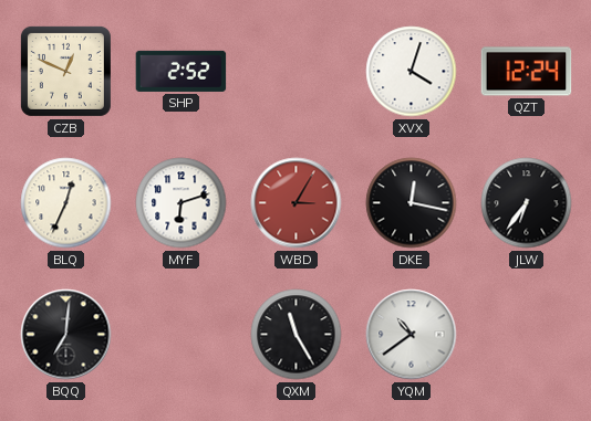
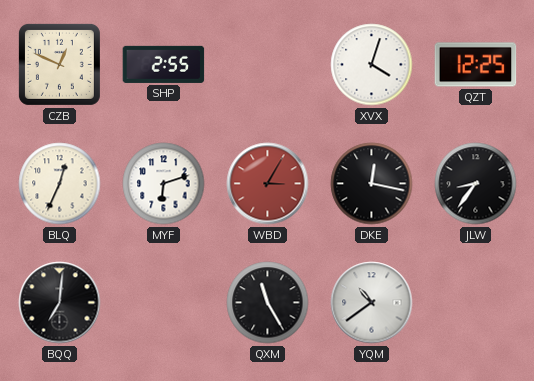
SHP: 2:52 -> 2:55
QZT: 12:24 -> 12:25
JLW: 6:36 -> 8:36
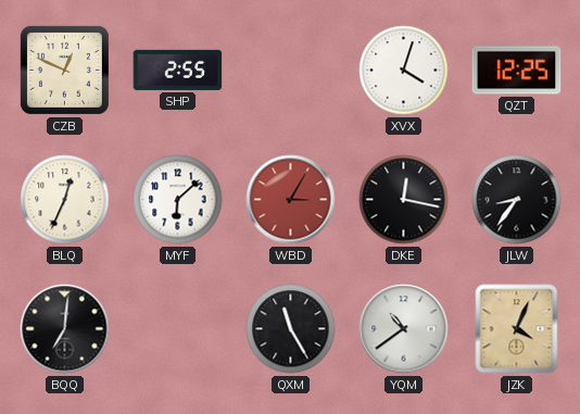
MYF: 6:12 -> 6:08
JZK: none -> 4:04
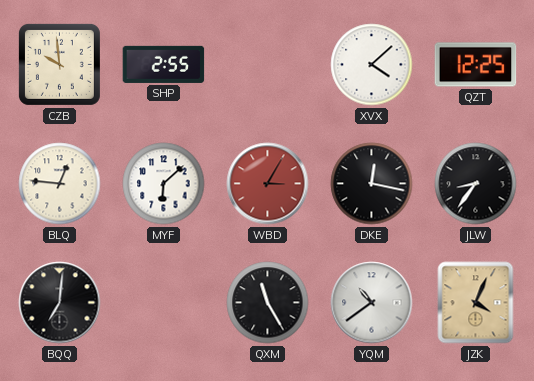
CZB: 12:49 -> 9:59
XVX: 4:03 -> 4:08
BLQ: 12:34 -> 12:46
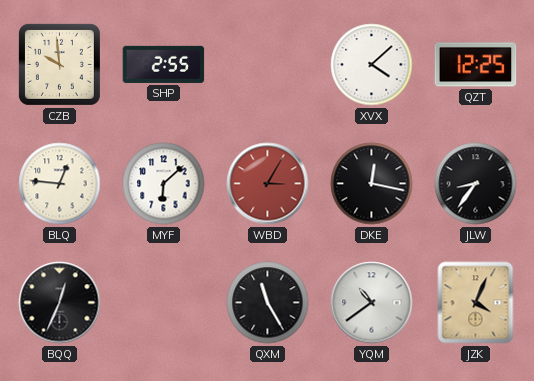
BQQ: 7:01 -> 12:34
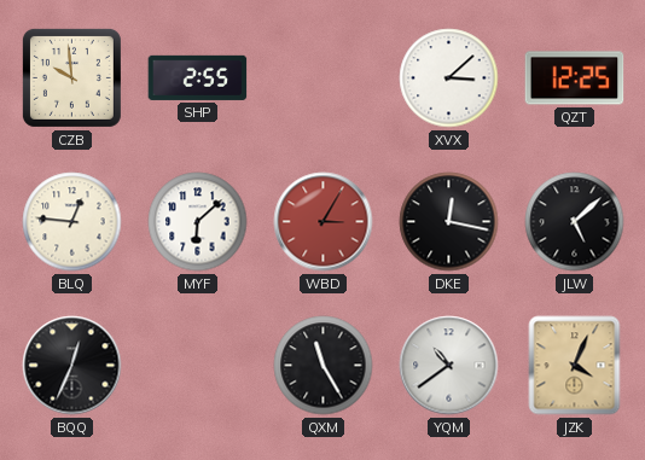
XVX: 4:08 -> 3:08
JLW: 8:36 -> 5:08
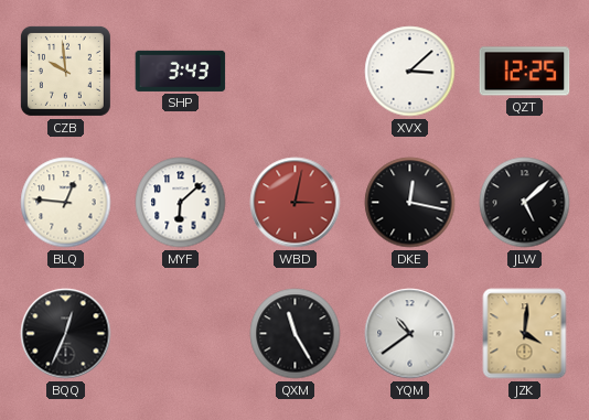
SHP: 2:55 -> 3:43
WBD: 3:05 -> 3:02
JZK: 4:04 -> 4:01
